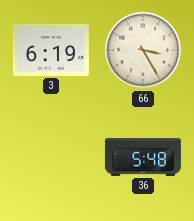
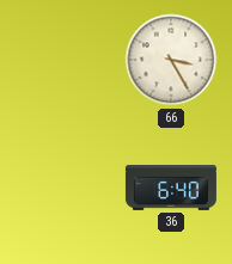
3: 6:19 -> none
36: 5:48 -> 6:40
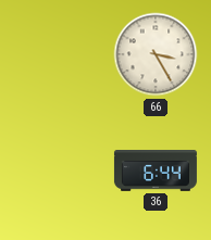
36: 6:40 -> 6:44
